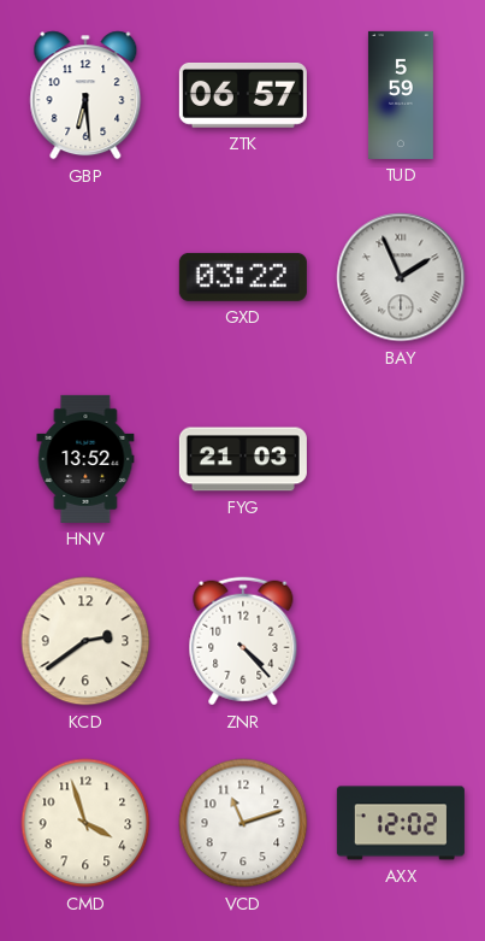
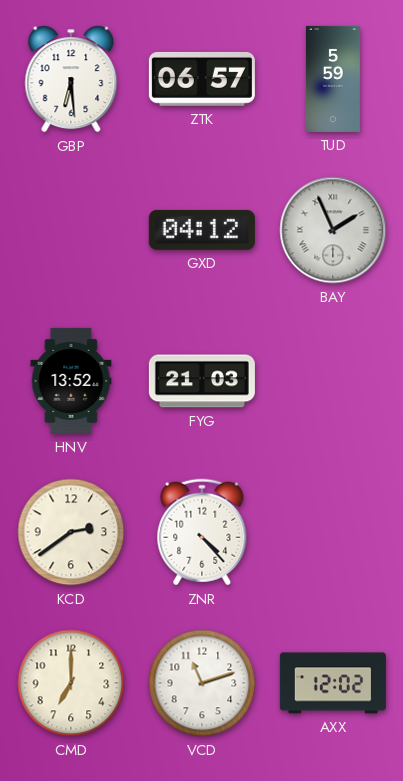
GXD: 03:22 -> 04:12
CMD: 3:57 -> 7:00
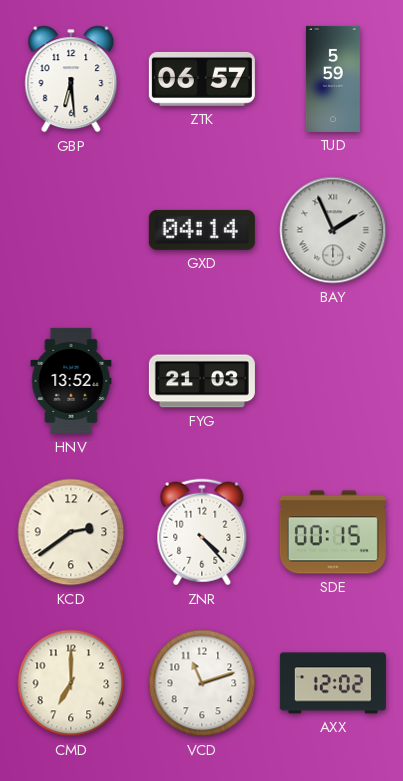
GXD: 04:12 -> 04:14
SDE: none -> 00:15
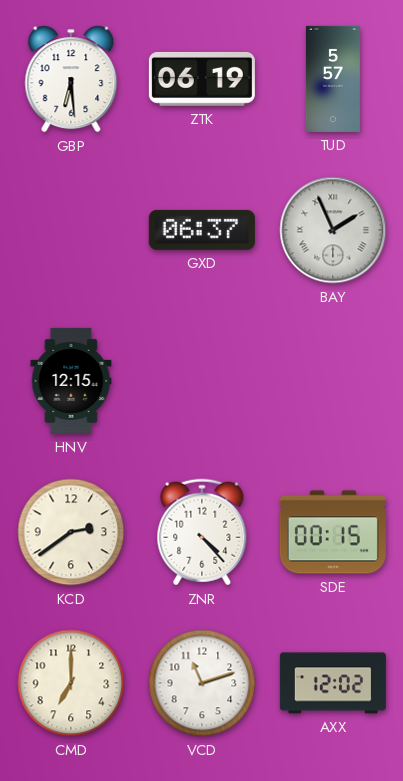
ZTK: 06:57 -> 06:19
TUD: 5:59 -> 5:57
GXD: 04:14 -> 06:37
HNV: 13:52 -> 12:15
FYG: 21:03 -> none
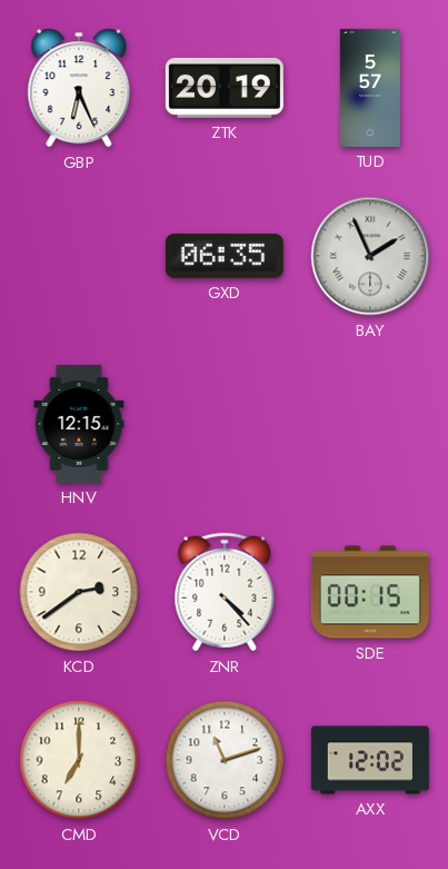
GBP: 6:29 -> 6:26
ZTK: 06:19 -> 20:19
GXD: 06:37 -> 06:35
